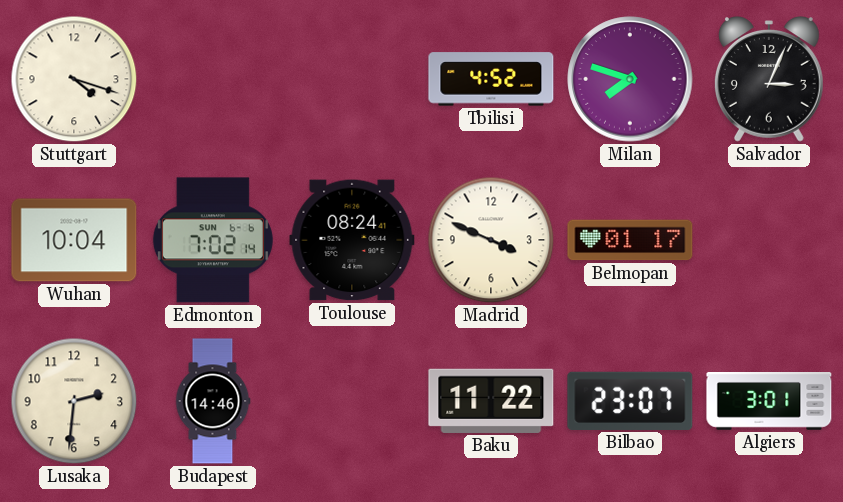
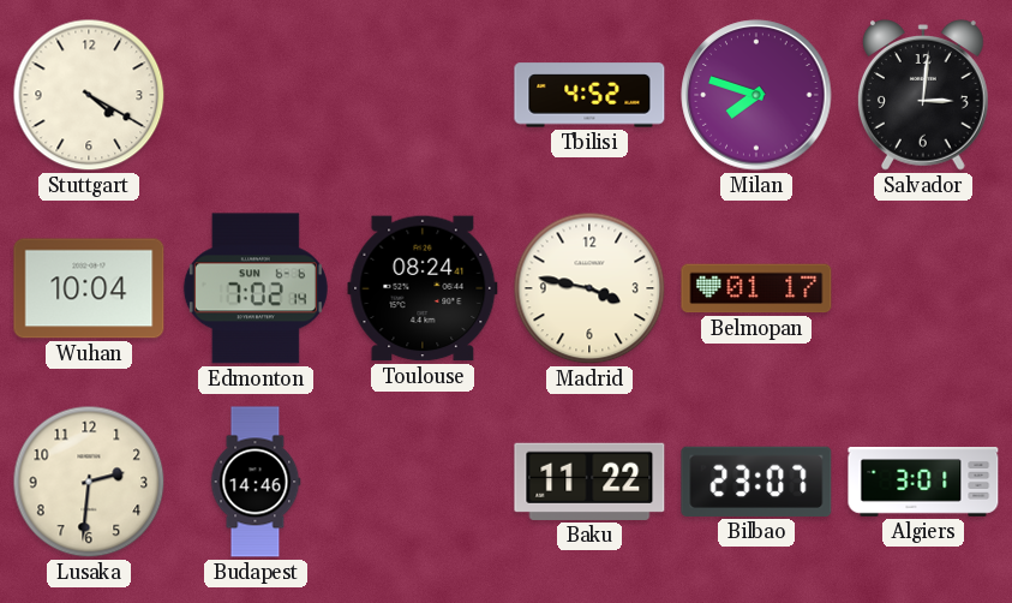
Stuttgart: 4:18 -> 4:20
Salvador: 3:04 -> 3:01
Madrid: 3:49 -> 3:47
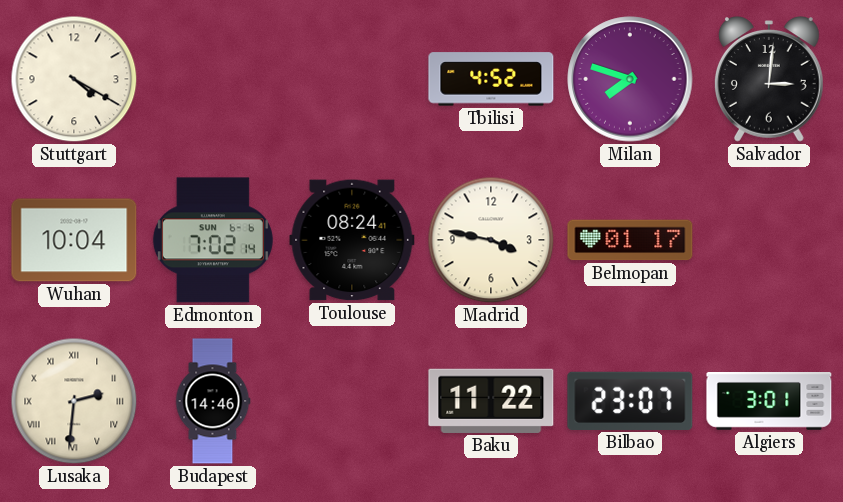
Lusaka numerals: Arabic -> Roman
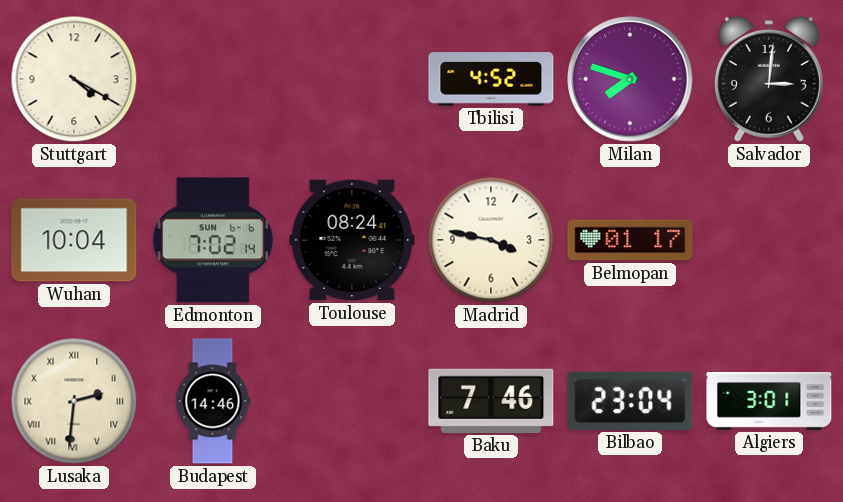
Baku: 11:22 -> 7:46
Bilbao: 23:07 -> 23:04
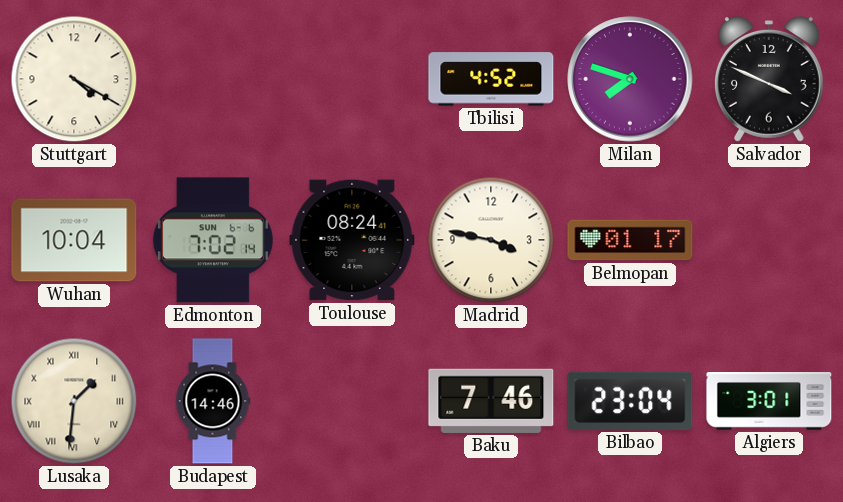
Salvador: 3:01 -> 3:49
Lusaka: 2:31 -> 1:31
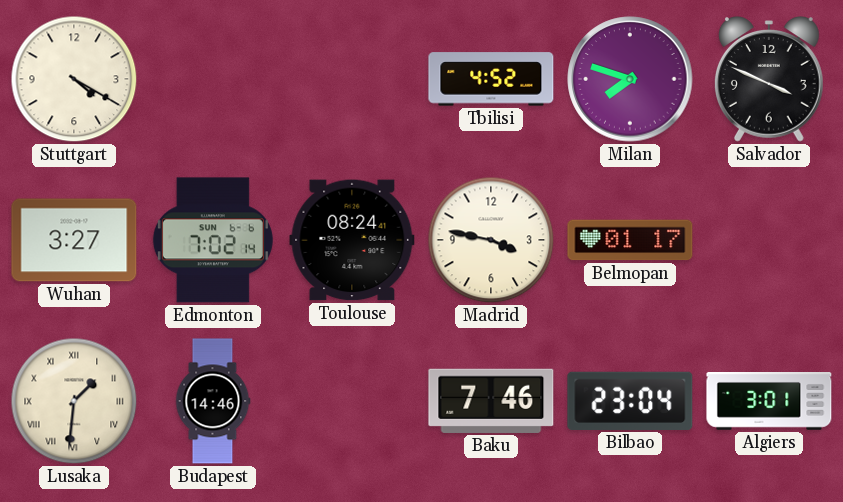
Wuhan: 10:04 -> 3:27
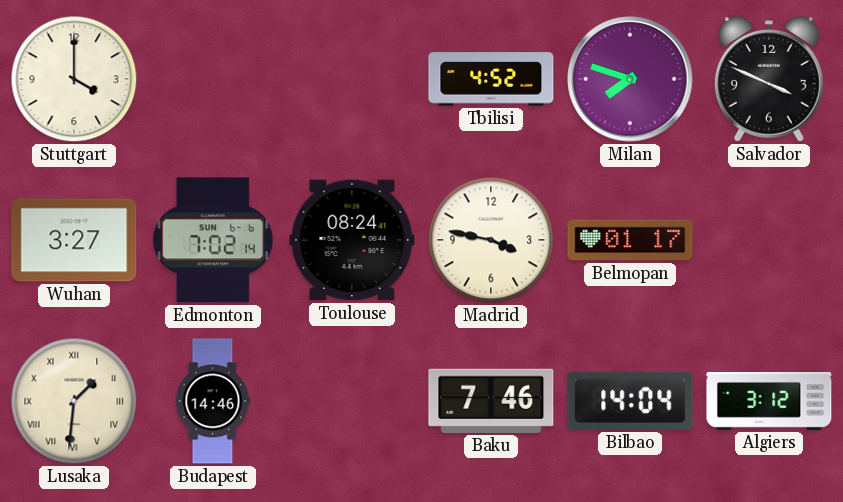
Stuttgart: 4:20 -> 4:00
Bilbao: 23:04 -> 14:04
Algiers: 3:01 -> 3:12
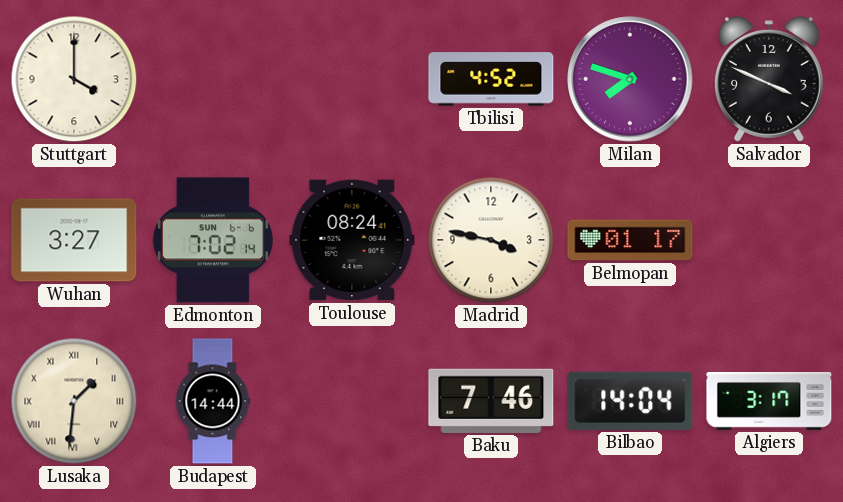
Budapest: 14:46 -> 14:44
Algiers: 3:12 -> 3:17
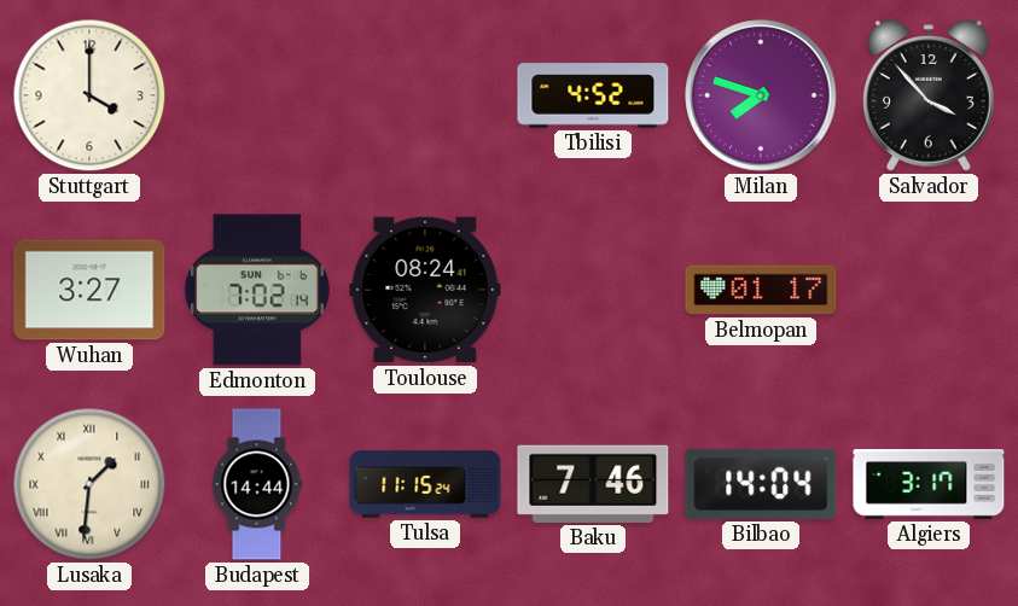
Salvador: 3:49 -> 3:53
Madrid: 3:47 -> none
Tulsa: none -> 11:15
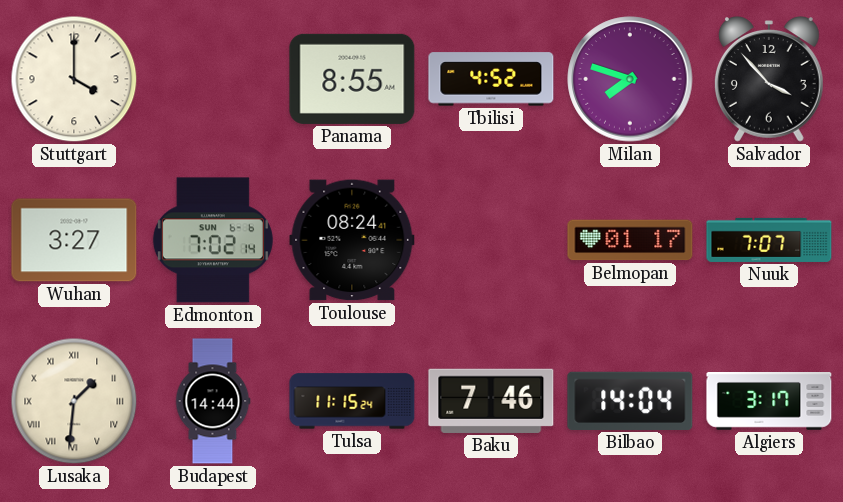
Panama: none -> 8:55
Nuuk: none -> 7:07
